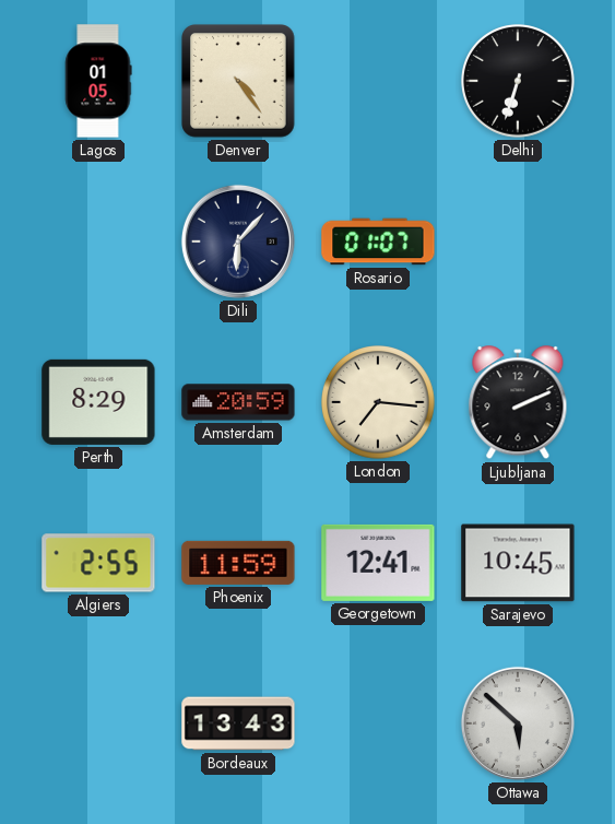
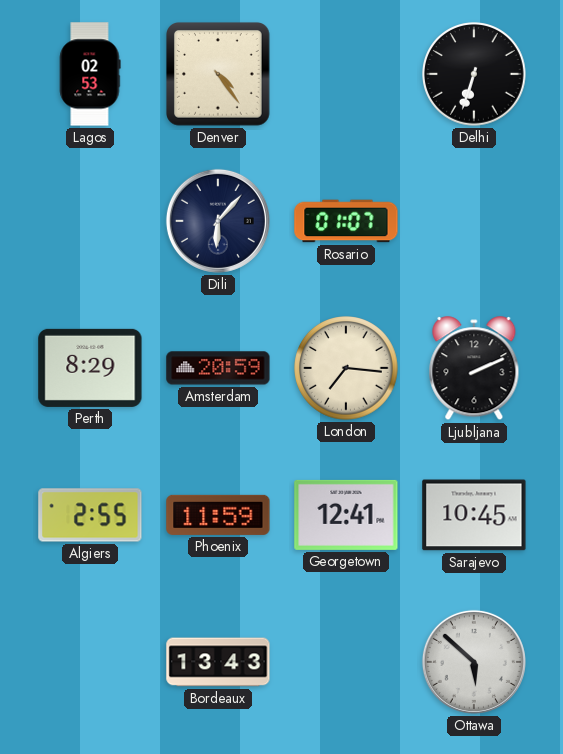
Lagos: 01:05 -> 02:53
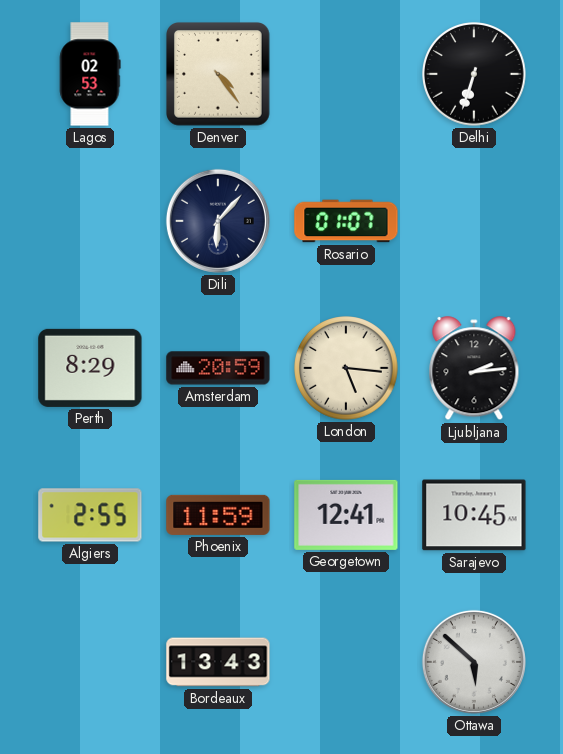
London: 7:16 -> 5:16
Ljubljana: 2:11 -> 2:14
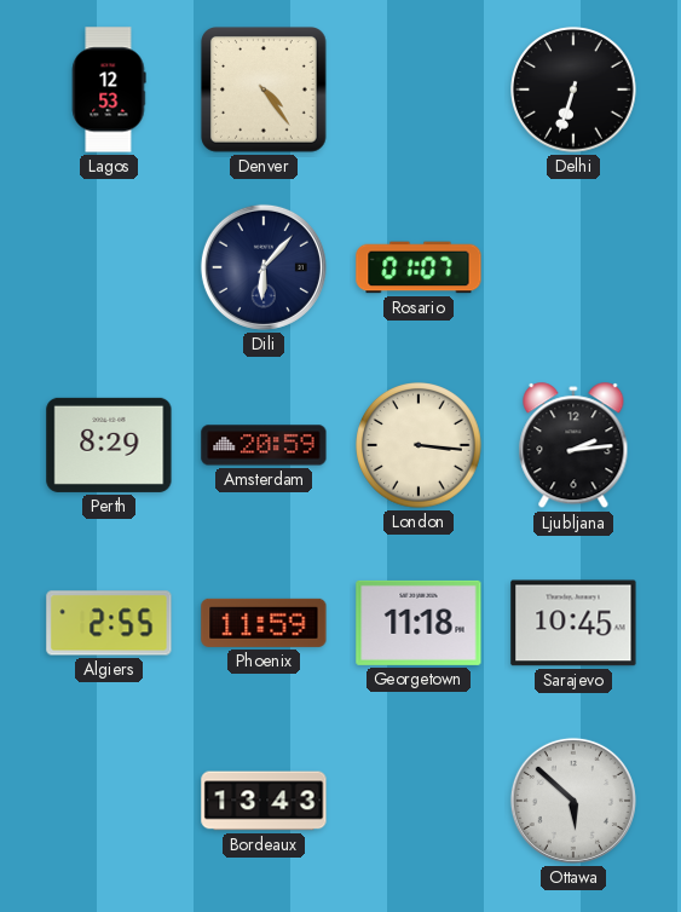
Lagos: 02:53 -> 12:53
London: 5:16 -> 3:16
Georgetown: 12:41 -> 11:18
